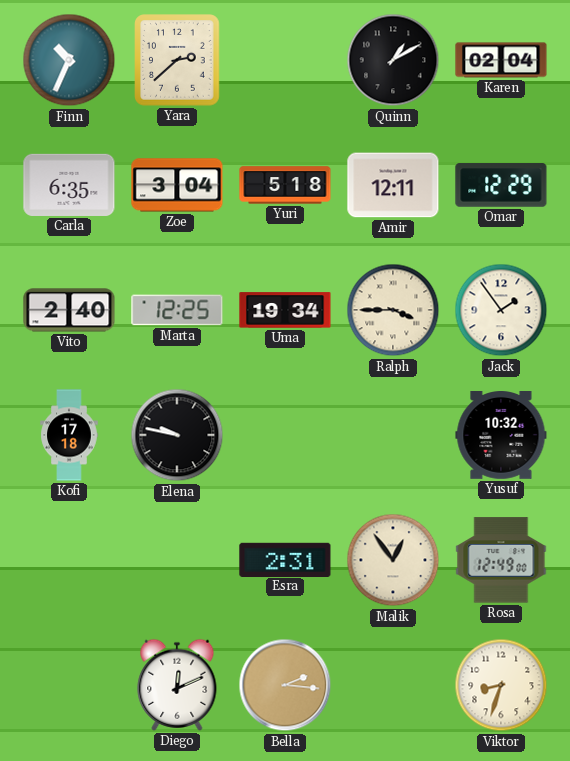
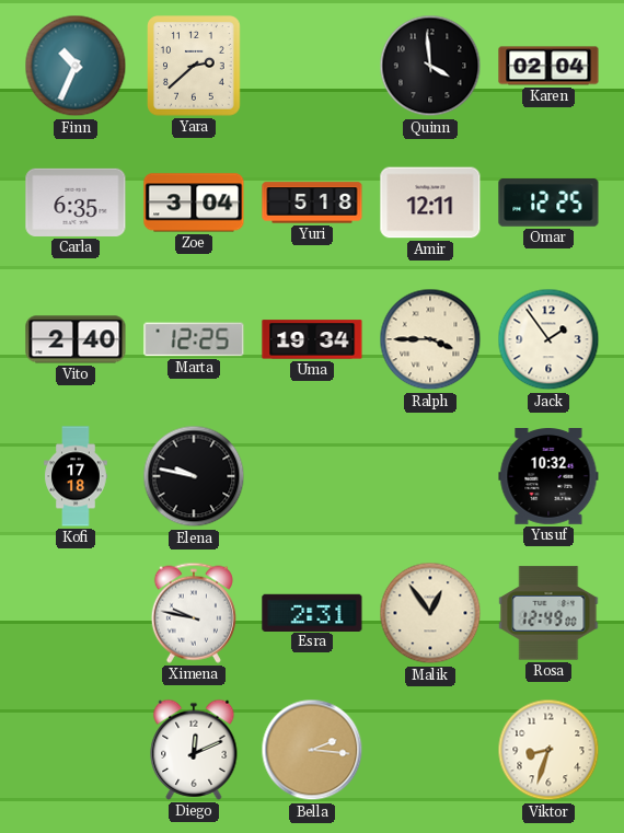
Quinn: 1:10 -> 3:59
Omar: 12:29 -> 12:25
Ximena: none -> 9:47
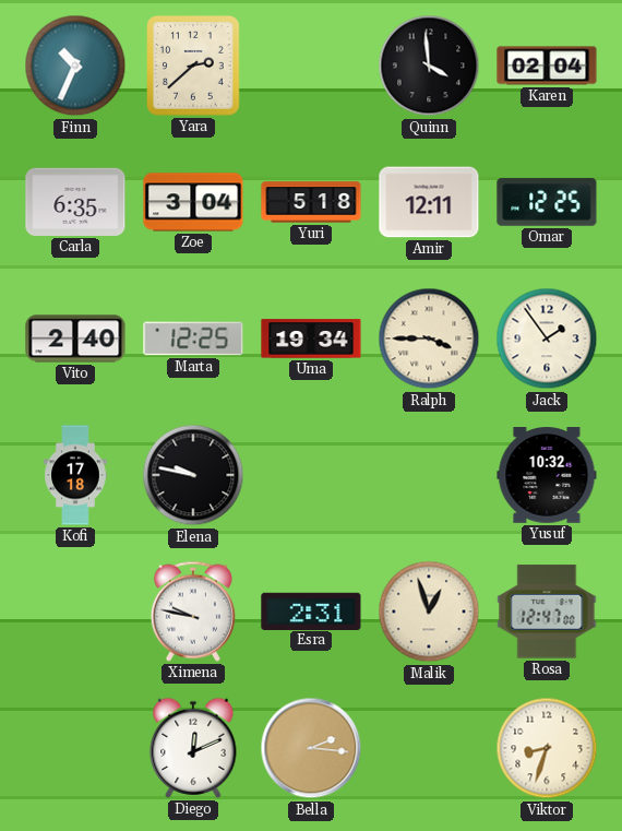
Malik: 12:54 -> 12:57
Rosa: 12:49 -> 12:47
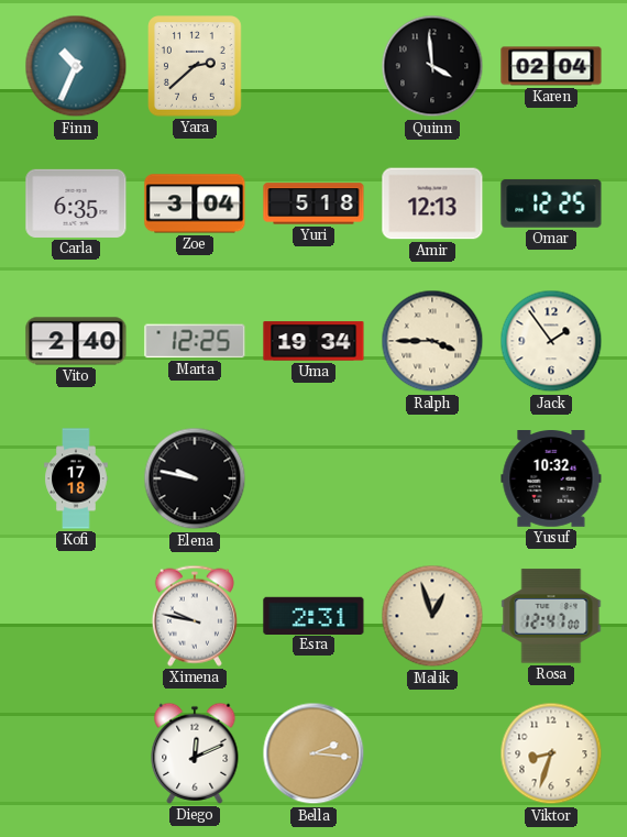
Amir: 12:11 -> 12:13
